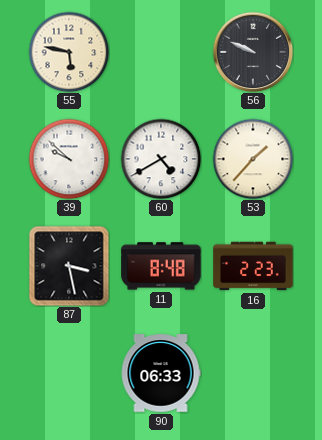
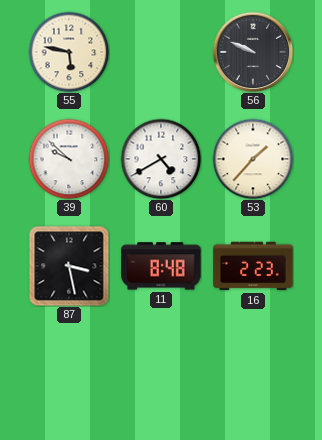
90: 06:33 -> none
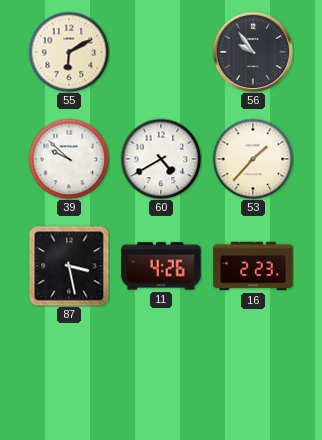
55: 5:47 -> 6:10
56: 9:49 -> 9:54
11: 8:48 -> 4:26
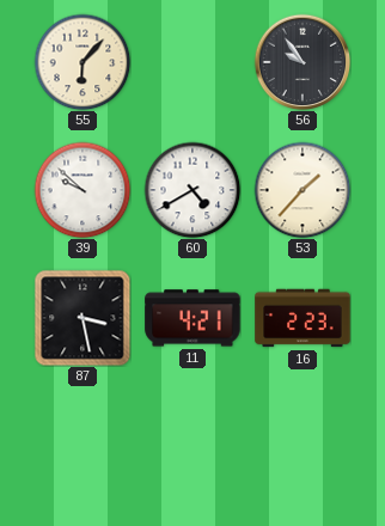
55: 6:10 -> 6:07
11: 4:26 -> 4:21
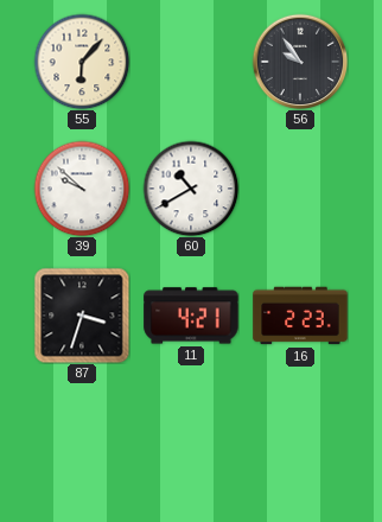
60: 4:40 -> 10:40
53: 1:37 -> none
87: 3:28 -> 3:33
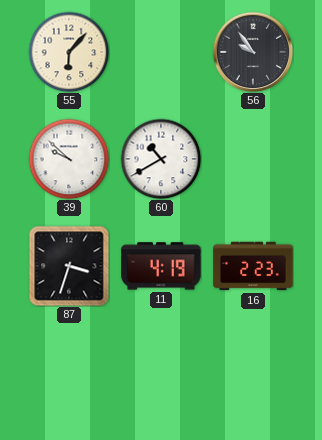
11: 4:21 -> 4:19
